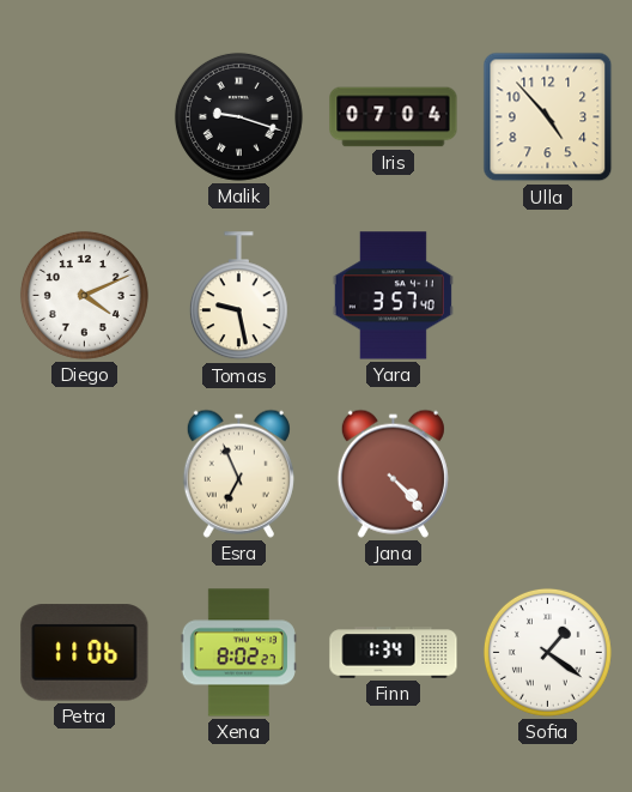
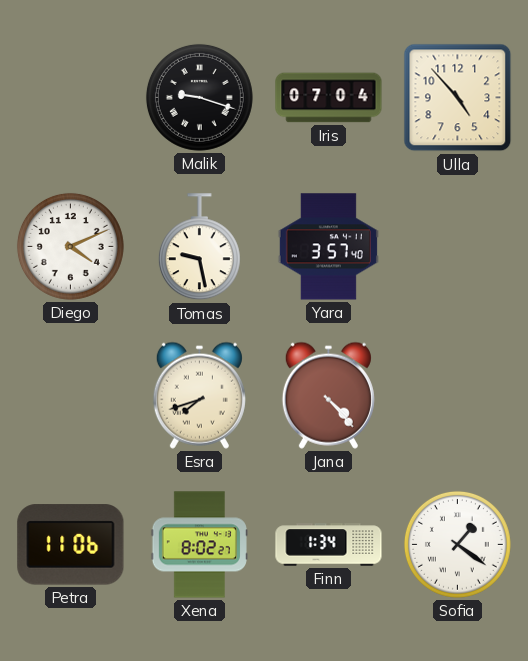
Esra: 6:56 -> 7:42
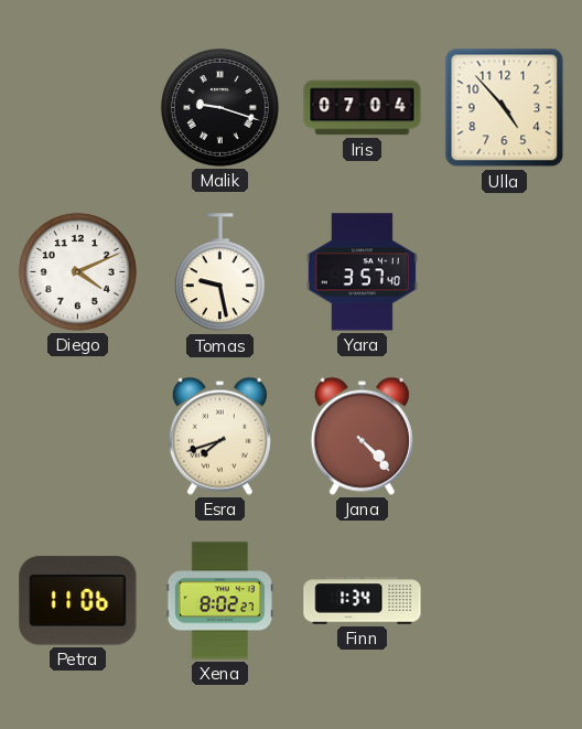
Sofia: 1:21 -> none
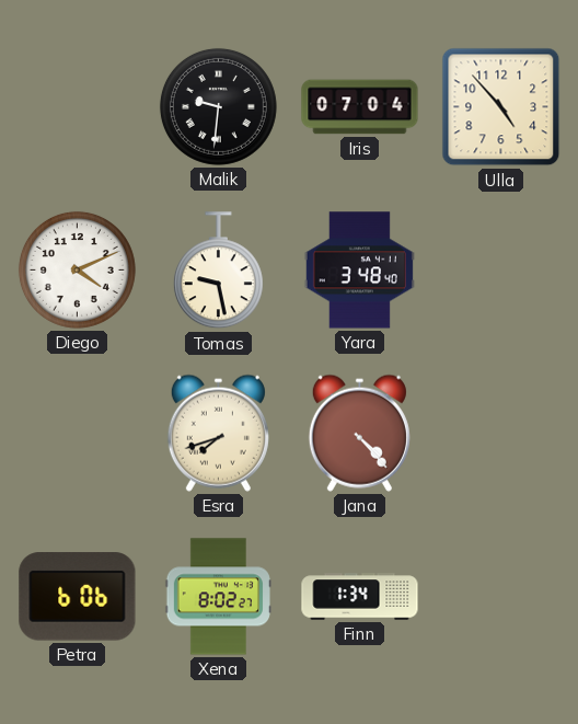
Malik: 9:18 -> 9:31
Yara: 3:57 -> 3:48
Petra: 11:06 -> 6:06
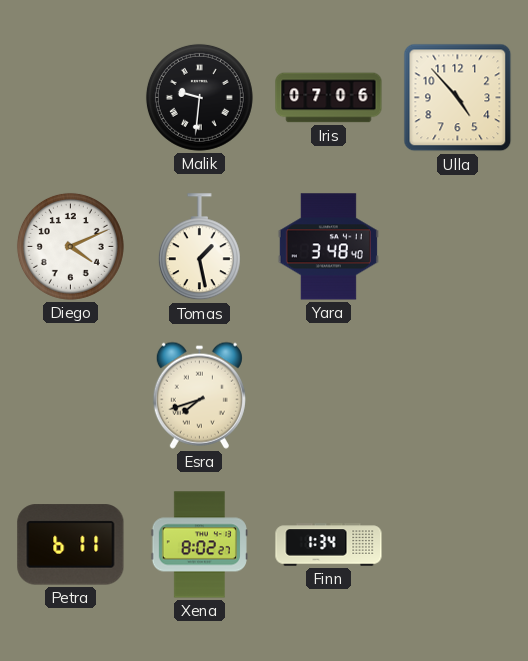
Iris: 07:04 -> 07:06
Tomas: 9:28 -> 1:28
Jana: 4:23 -> none
Petra: 6:06 -> 6:11
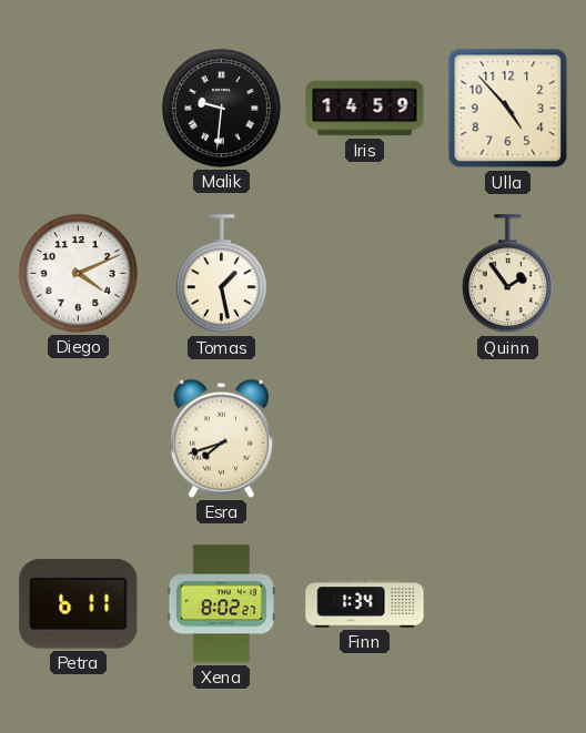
Iris: 07:06 -> 14:59
Yara: 3:48 -> none
Quinn: none -> 1:54
